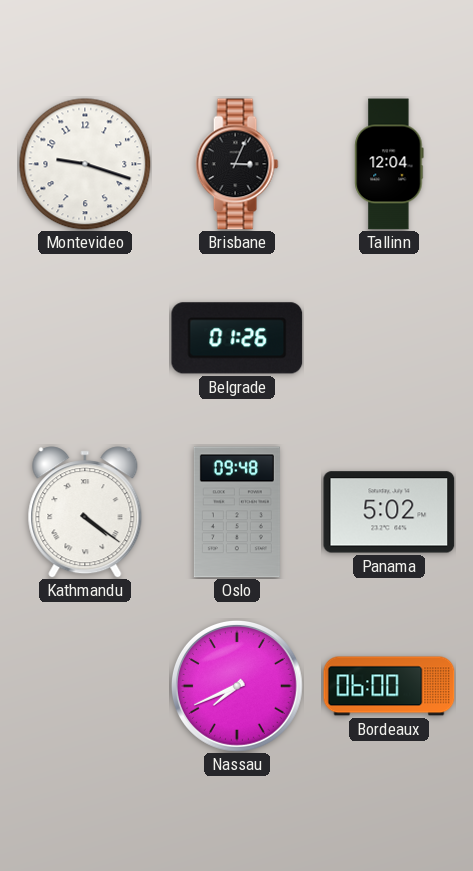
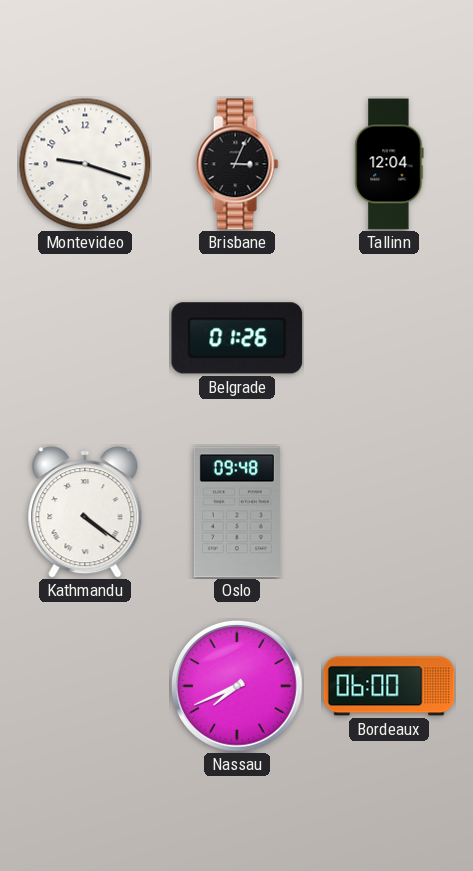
Panama: 5:02 -> none
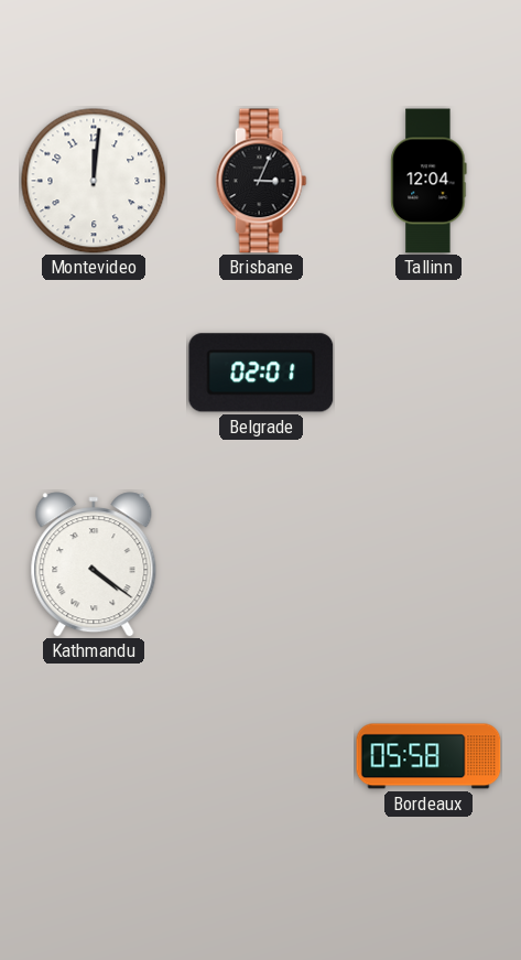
Montevideo: 9:18 -> 12:01
Belgrade: 01:26 -> 02:01
Oslo: 09:48 -> none
Nassau: 7:41 -> none
Bordeaux: 06:00 -> 05:58
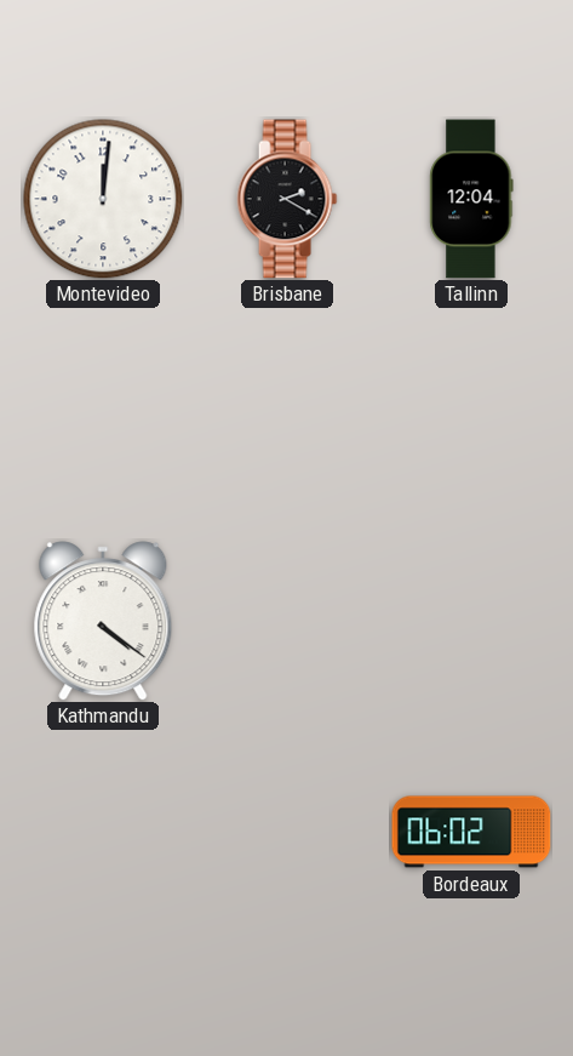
Brisbane: 3:04 -> 2:20
Belgrade: 02:01 -> none
Bordeaux: 05:58 -> 06:02
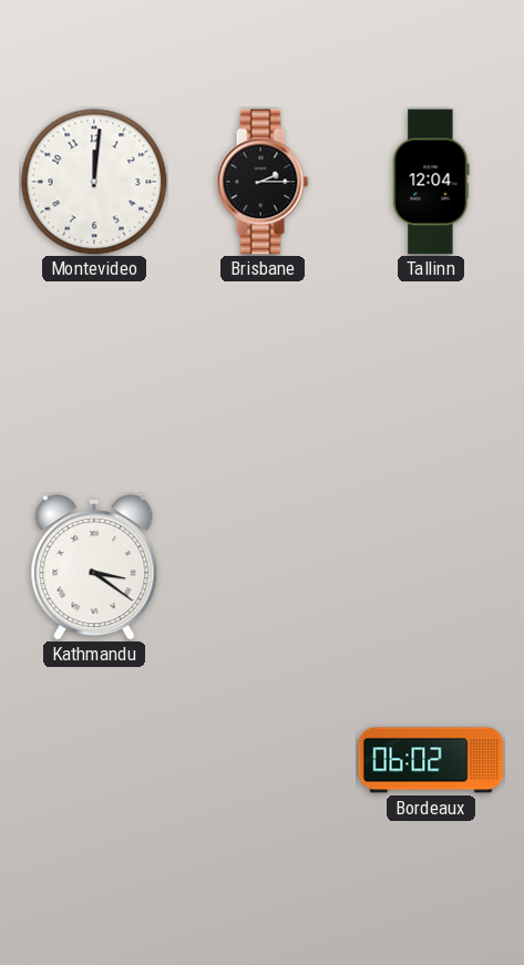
Brisbane: 2:20 -> 2:15
Kathmandu: 4:21 -> 3:21
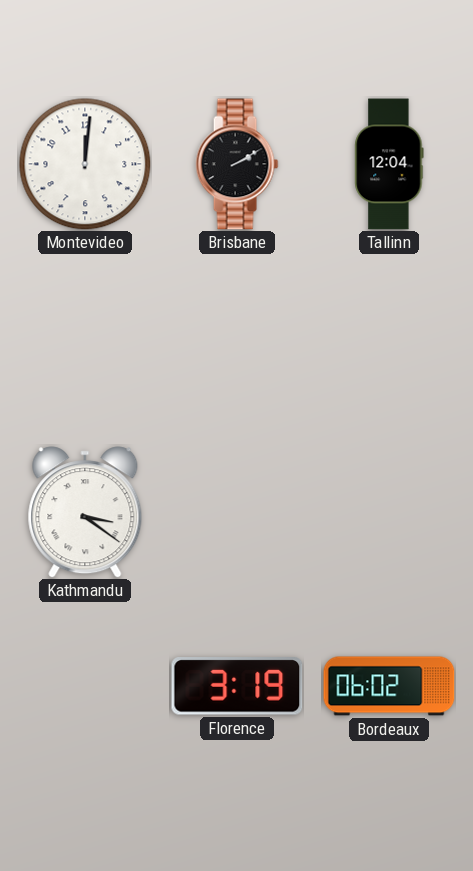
Brisbane: 2:15 -> 2:10
Florence: none -> 3:19
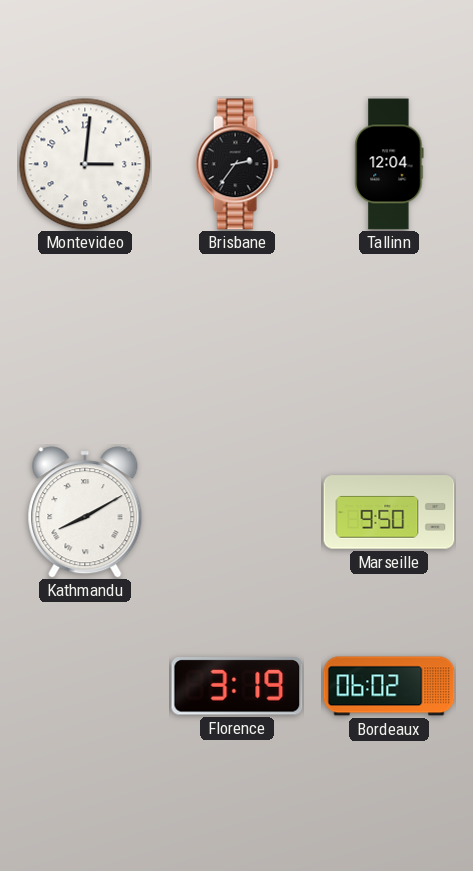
Montevideo: 12:01 -> 3:01
Brisbane: 2:10 -> 2:36
Kathmandu: 3:21 -> 8:10
Marseille: none -> 9:50
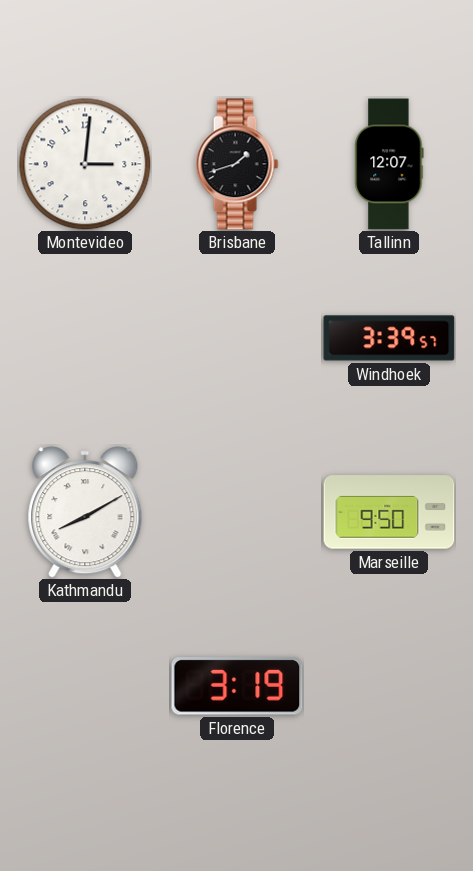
Brisbane: 2:36 -> 1:42
Tallinn: 12:04 -> 12:07
Windhoek: none -> 3:39
Bordeaux: 06:02 -> none
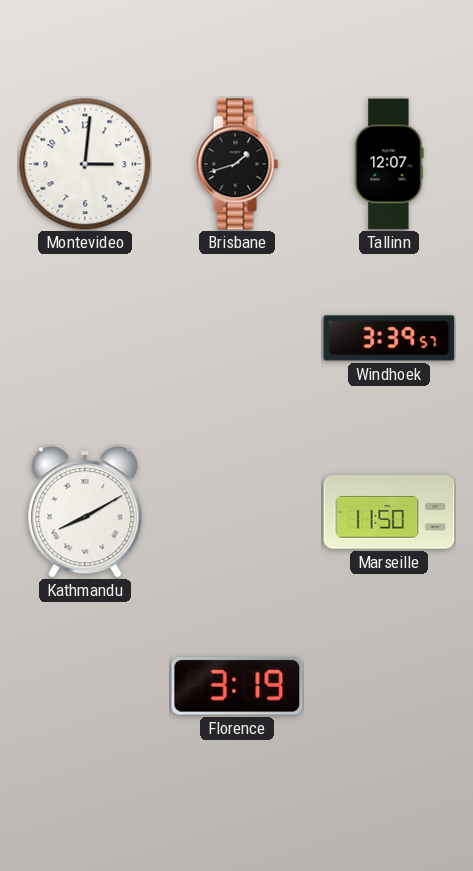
Marseille: 9:50 -> 11:50
